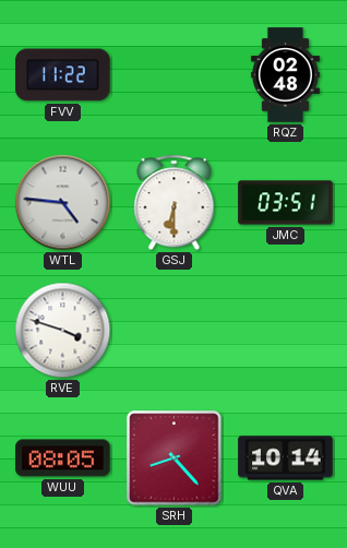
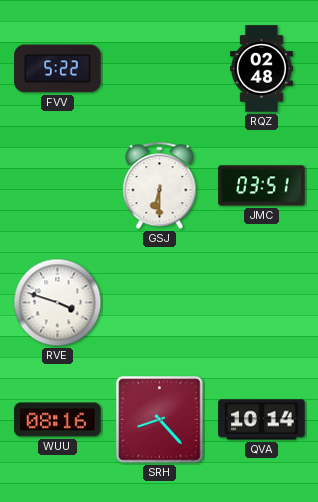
FVV: 11:22 -> 5:22
WTL: 4:46 -> none
WUU: 08:05 -> 08:16
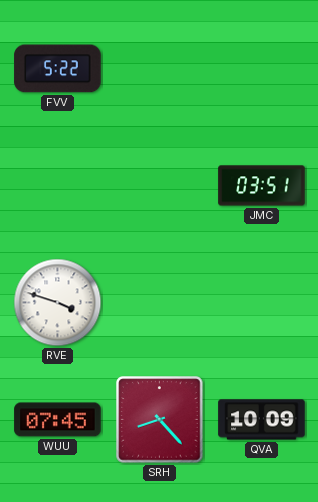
RQZ: 02:48 -> none
GSJ: 6:30 -> none
WUU: 08:16 -> 07:45
QVA: 10:14 -> 10:09
